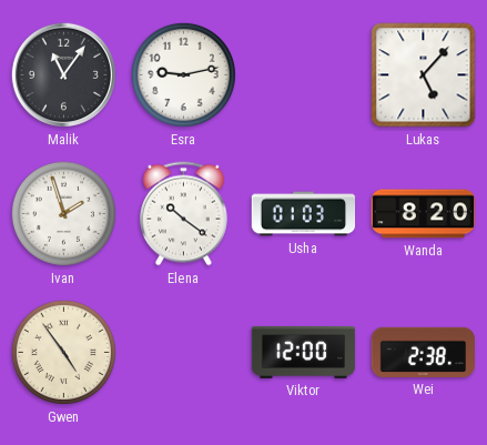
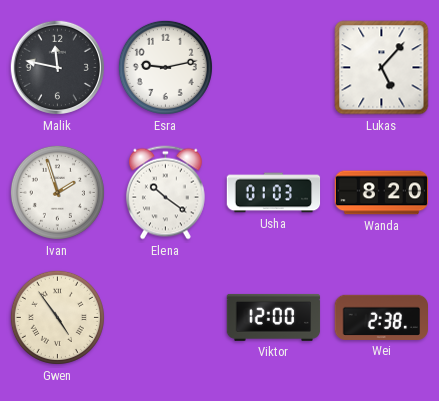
Malik: 11:06 -> 11:47
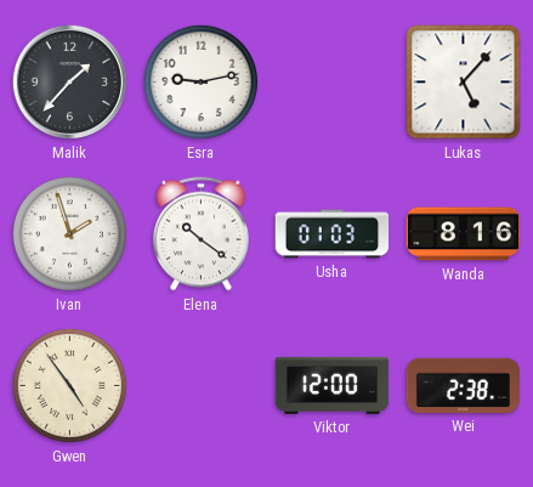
Malik: 11:47 -> 1:37
Wanda: 8:20 -> 8:16
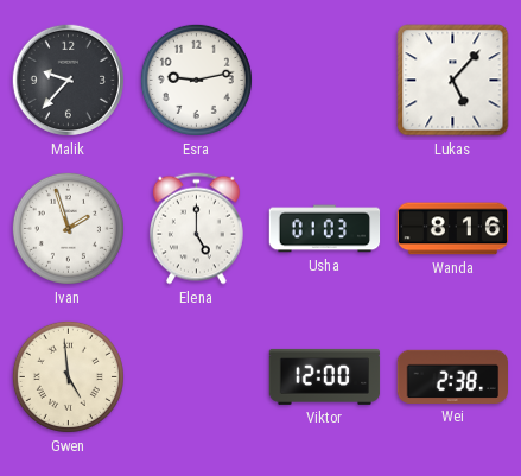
Malik: 1:37 -> 9:37
Elena: 10:21 -> 5:00
Gwen: 4:54 -> 4:59
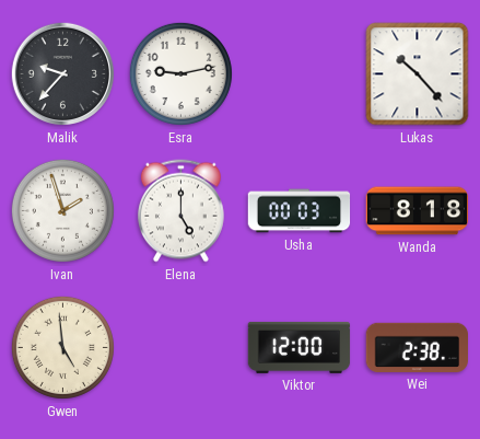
Lukas: 5:07 -> 10:23
Usha: 01:03 -> 00:03
Wanda: 8:16 -> 8:18
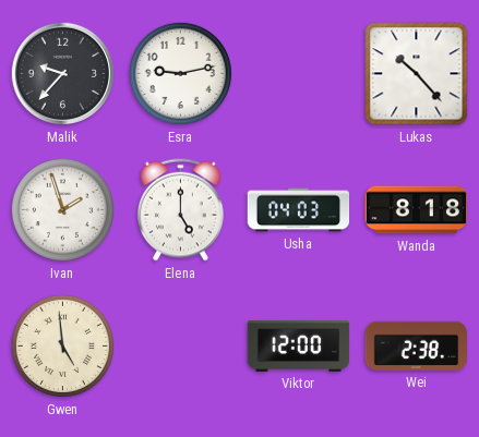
Usha: 00:03 -> 04:03
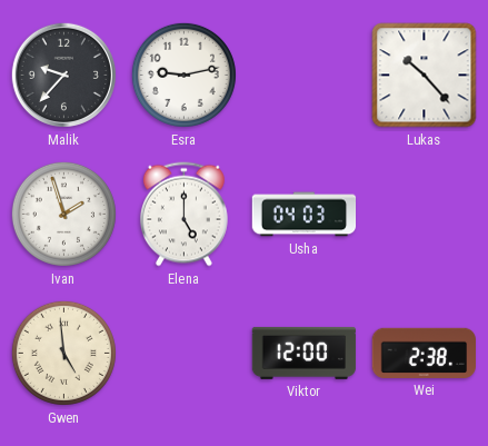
Wanda: 8:18 -> none
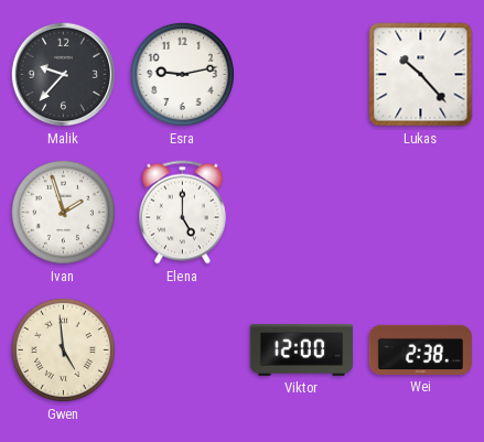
Usha: 04:03 -> none
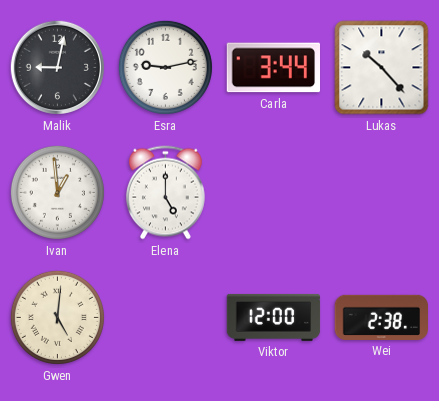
Malik: 9:37 -> 9:02
Carla: none -> 3:44
Ivan: 1:57 -> 12:59
Gwen: 4:59 -> 5:01
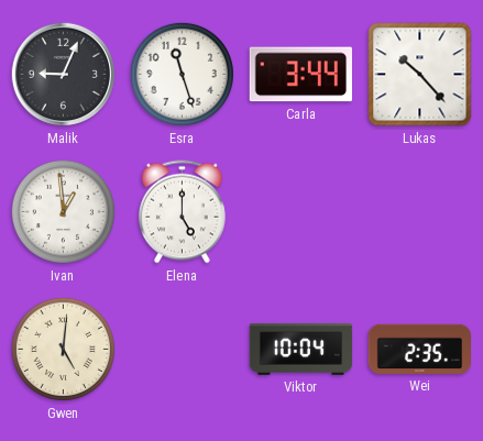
Malik: 9:02 -> 9:04
Esra: 9:13 -> 11:27
Viktor: 12:00 -> 10:04
Wei: 2:38 -> 2:35
